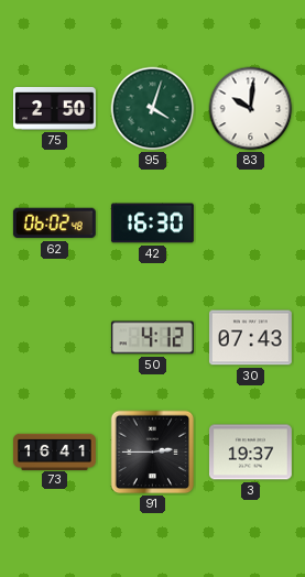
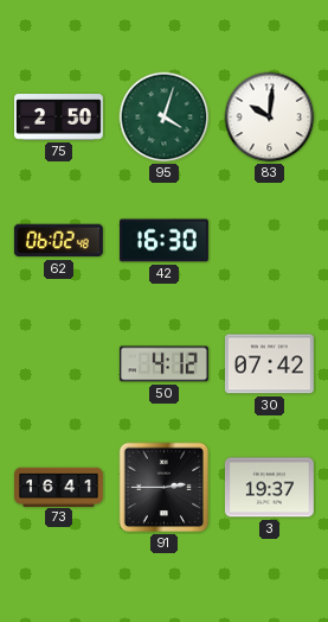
30: 07:43 -> 07:42
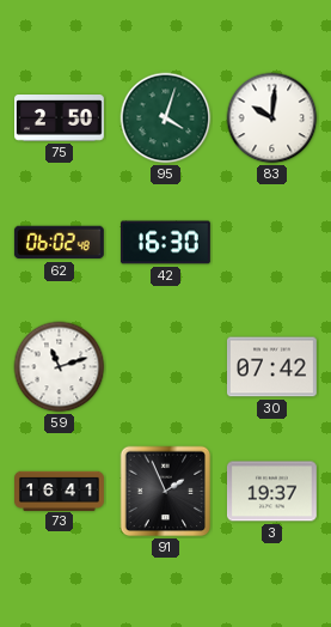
59: none -> 11:12
50: 4:12 -> none
91: 2:45 -> 1:56
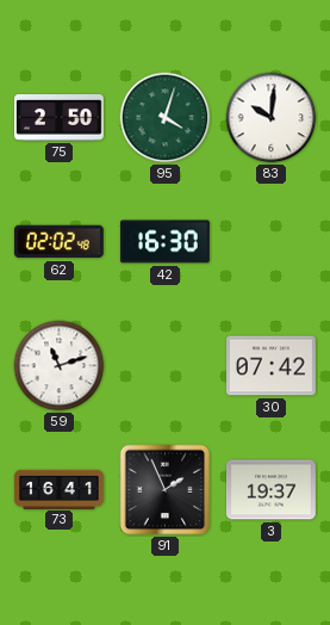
62: 06:02 -> 02:02
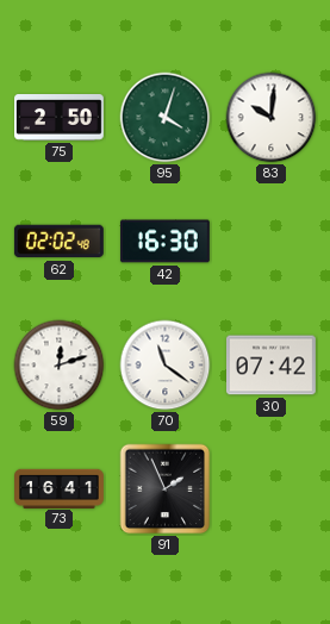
59: 11:12 -> 12:12
70: none -> 11:21
3: 19:37 -> none
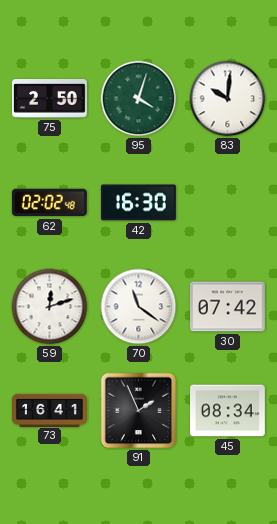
45: none -> 08:34
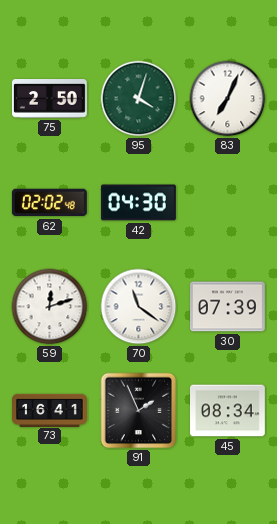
83: 10:01 -> 7:04
42: 16:30 -> 04:30
30: 07:42 -> 07:39
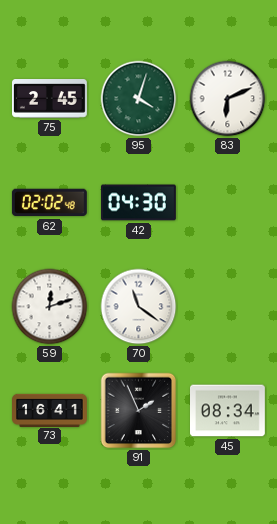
75: 2:50 -> 2:45
83: 7:04 -> 6:11
30: 07:39 -> none
